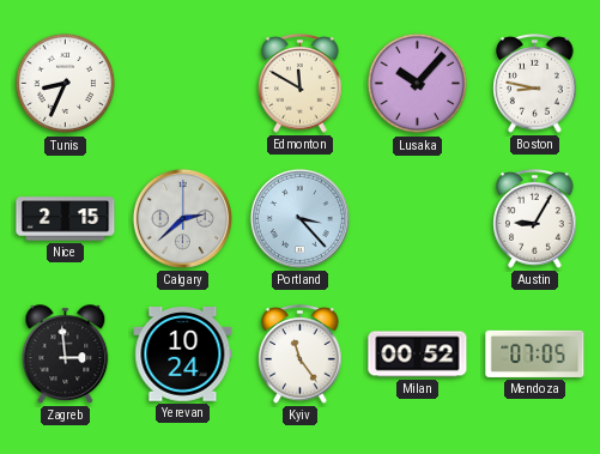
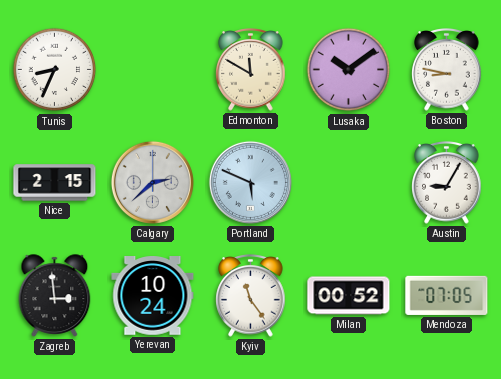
Lusaka: 10:07 -> 10:09
Portland: 3:23 -> 5:49
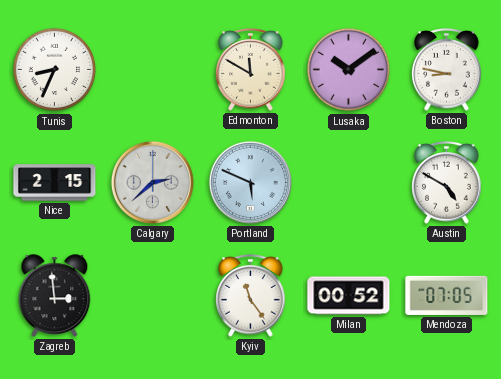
Austin: 9:05 -> 4:50
Yerevan: 10:24 -> none
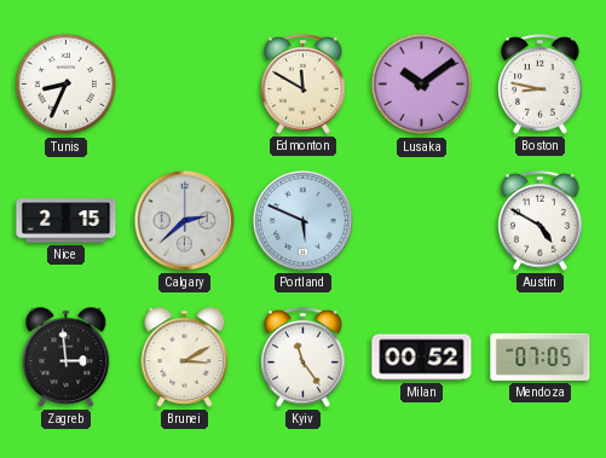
Brunei: none -> 3:10
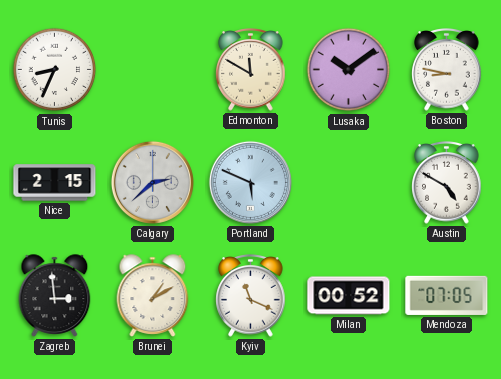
Brunei: 3:10 -> 1:10
Kyiv: 11:24 -> 11:19
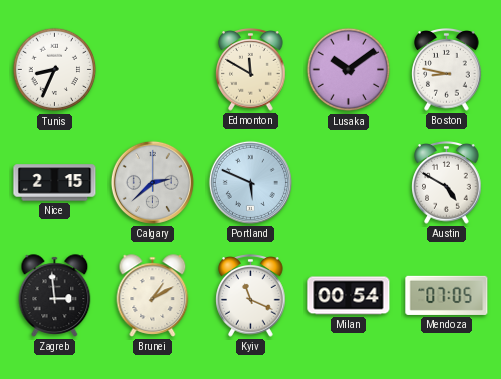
Milan: 00:52 -> 00:54
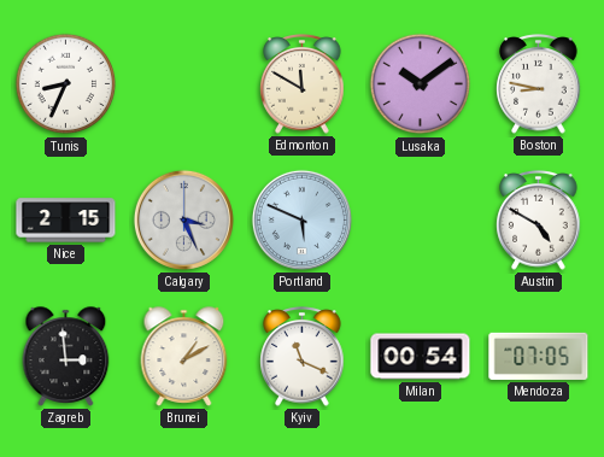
Calgary: 2:38 -> 3:26
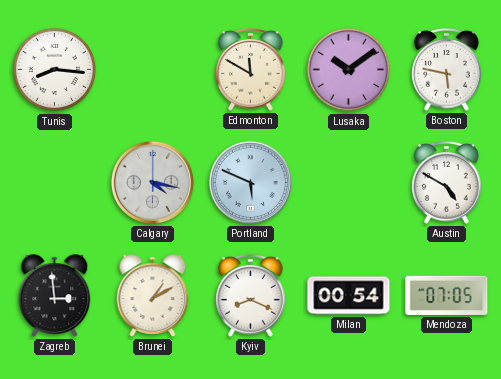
Tunis: 8:34 -> 8:16
Boston: 8:47 -> 5:47
Nice: 2:15 -> none
Calgary: 3:26 -> 4:17
Kyiv: 11:19 -> 8:19
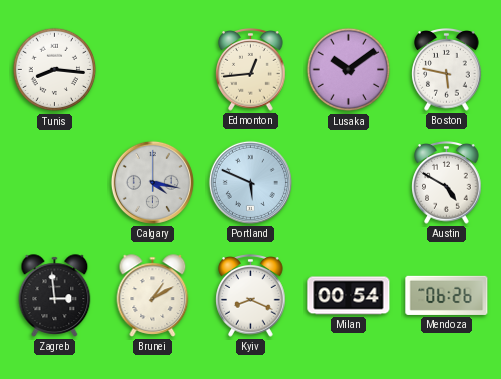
Edmonton: 11:50 -> 12:44
Mendoza: 07:05 -> 06:26
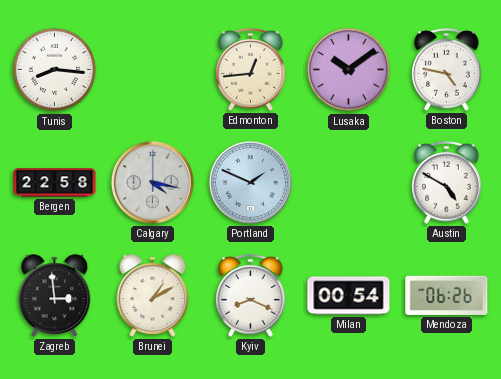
Boston: 5:47 -> 4:47
Bergen: none -> 22:58
Portland: 5:49 -> 1:49
